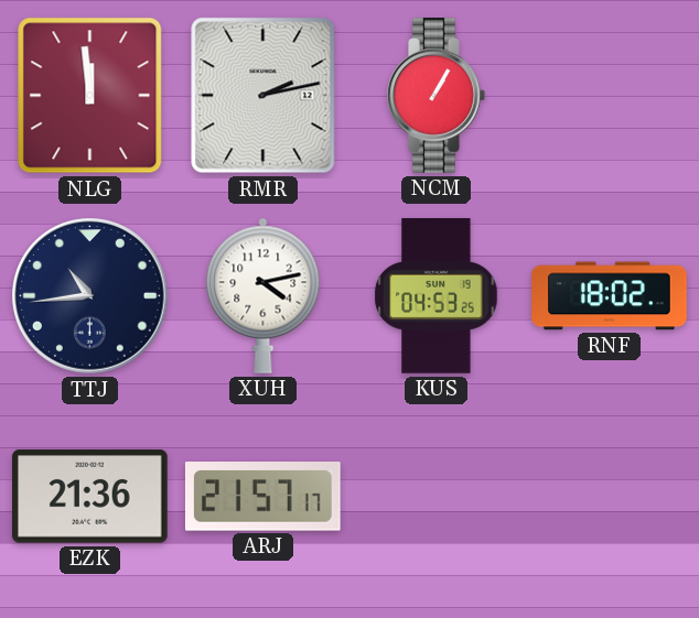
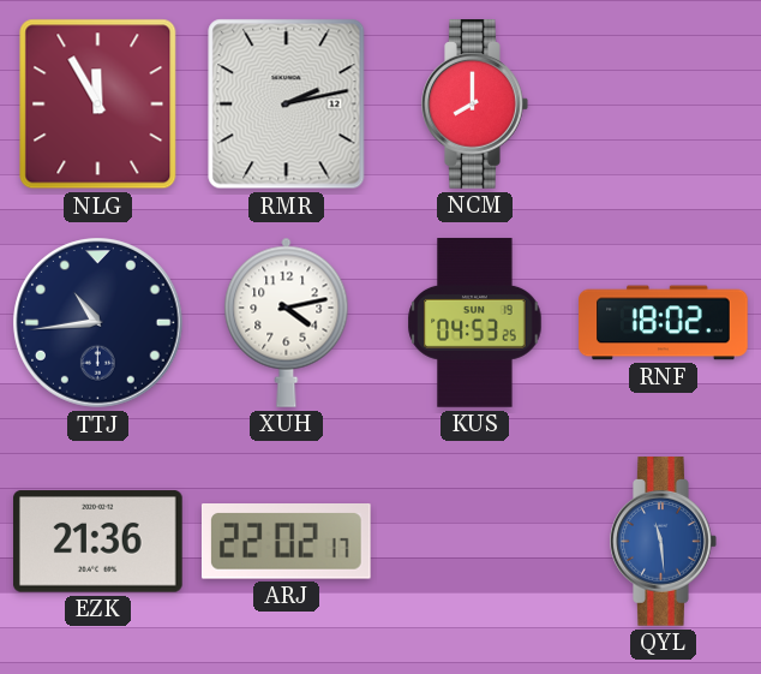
NLG: 11:59 -> 11:55
NCM: 1:05 -> 8:00
ARJ: 21:57 -> 22:02
QYL: none -> 11:29
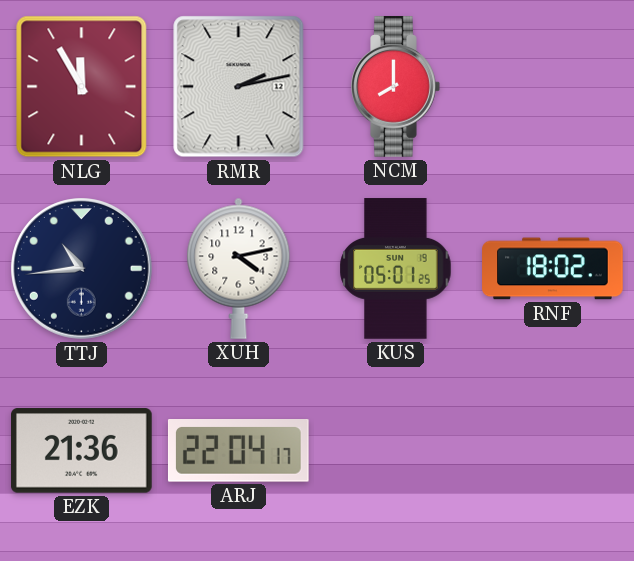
KUS: 04:53 -> 05:01
ARJ: 22:02 -> 22:04
QYL: 11:29 -> none
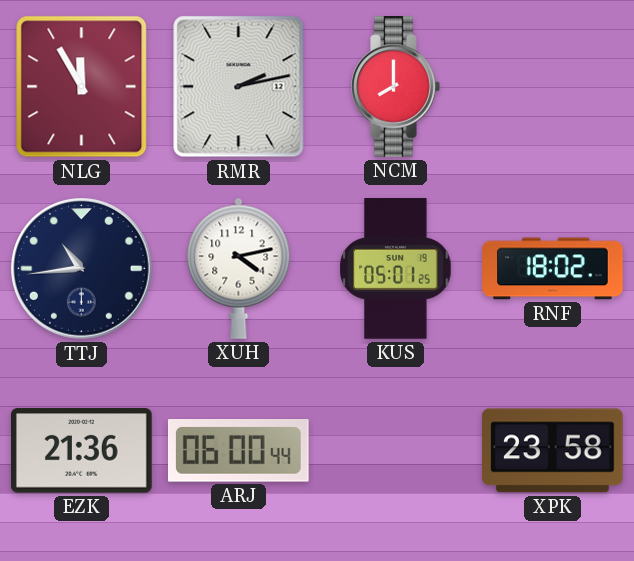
ARJ: 22:04 -> 06:00
XPK: none -> 23:58
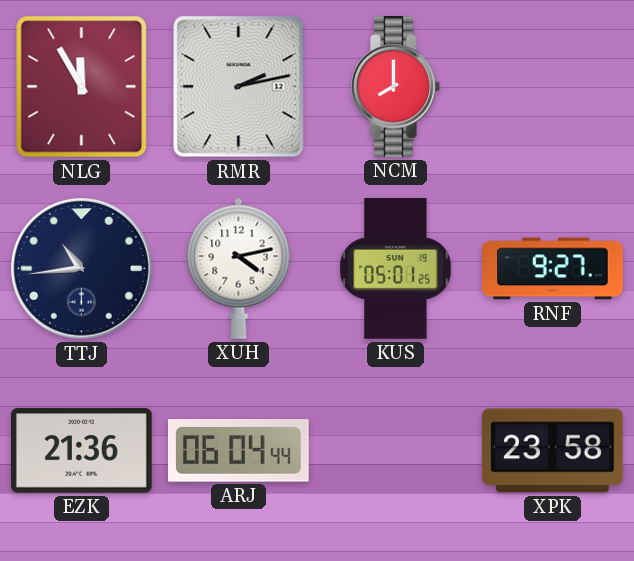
RNF: 18:02 -> 9:27
ARJ: 06:00 -> 06:04
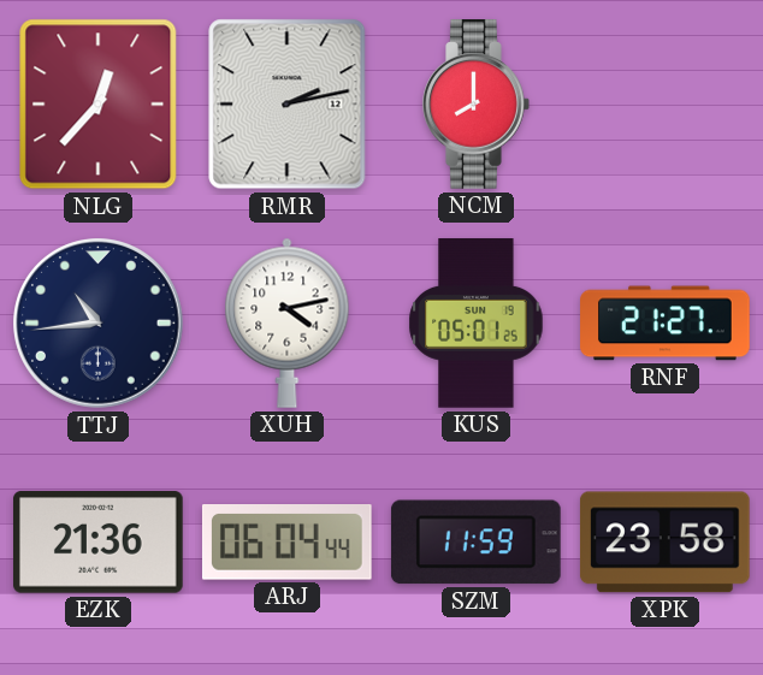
NLG: 11:55 -> 12:37
RNF: 9:27 -> 21:27
SZM: none -> 11:59
